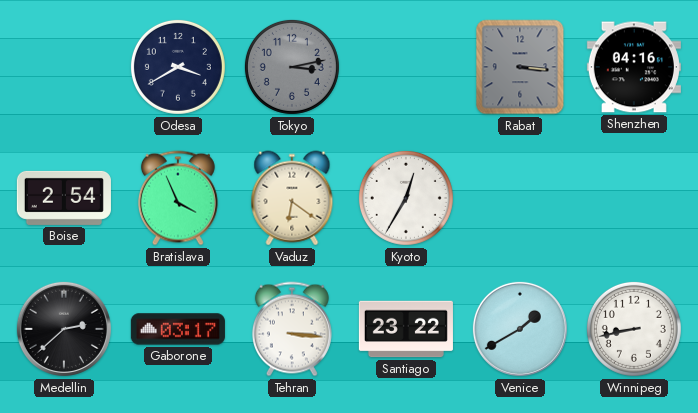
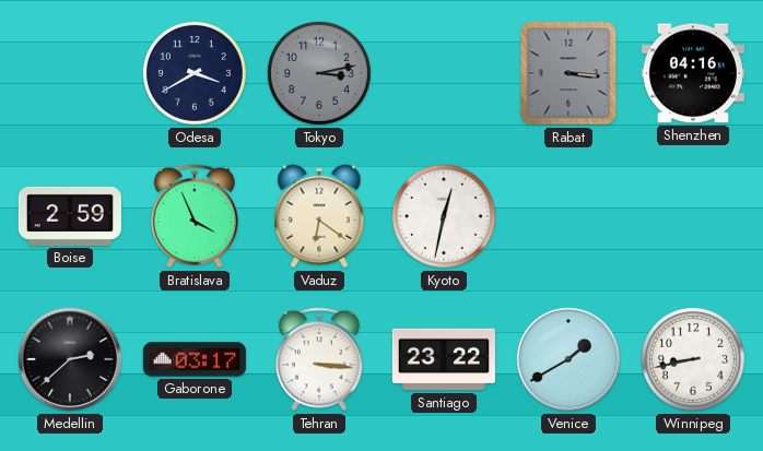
Boise: 2:54 -> 2:59
Kyoto: 12:35 -> 12:32
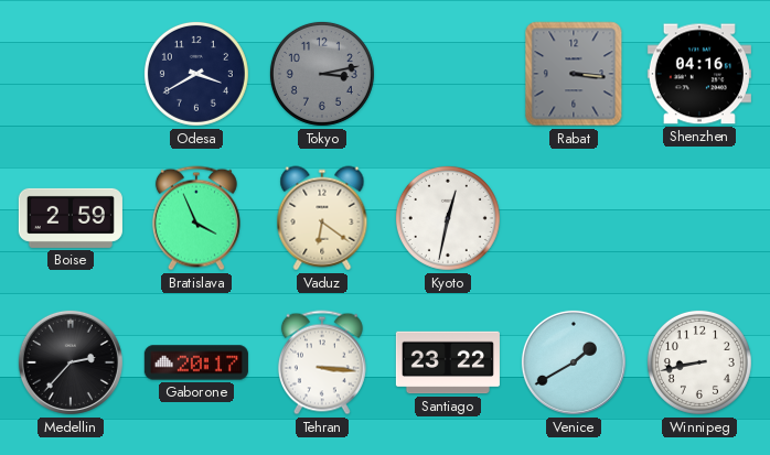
Medellin: 2:38 -> 2:37
Gaborone: 03:17 -> 20:17
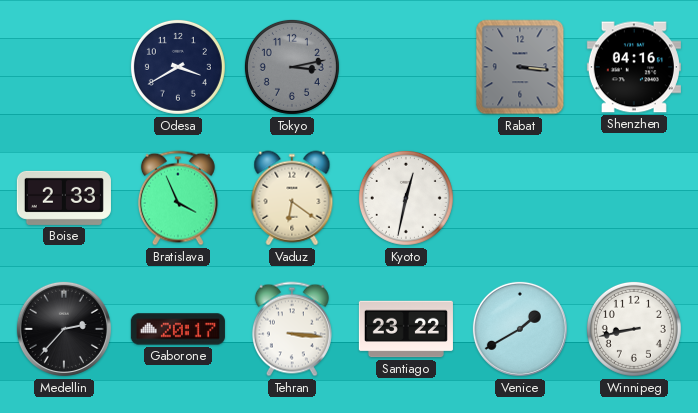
Boise: 2:59 -> 2:33
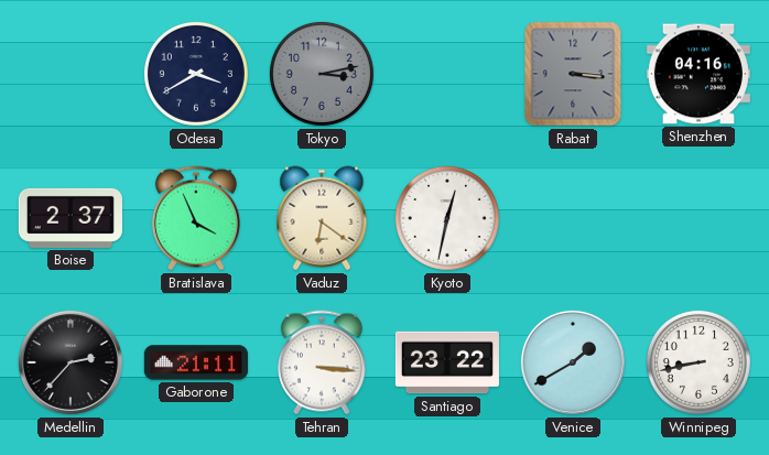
Boise: 2:33 -> 2:37
Gaborone: 20:17 -> 21:11
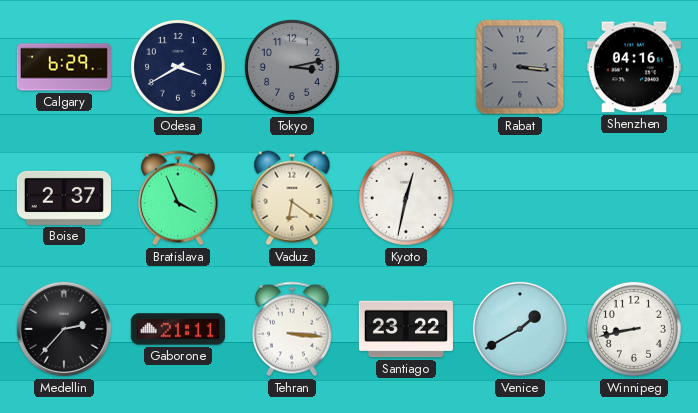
Calgary: none -> 6:29
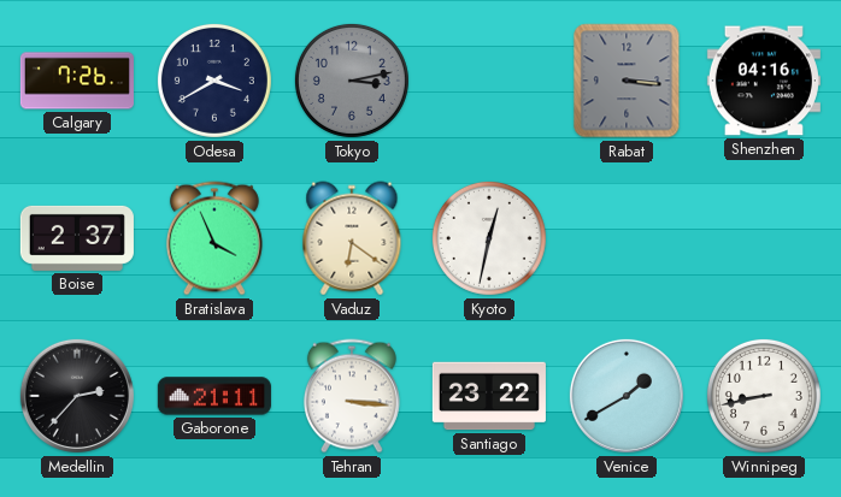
Calgary: 6:29 -> 7:26
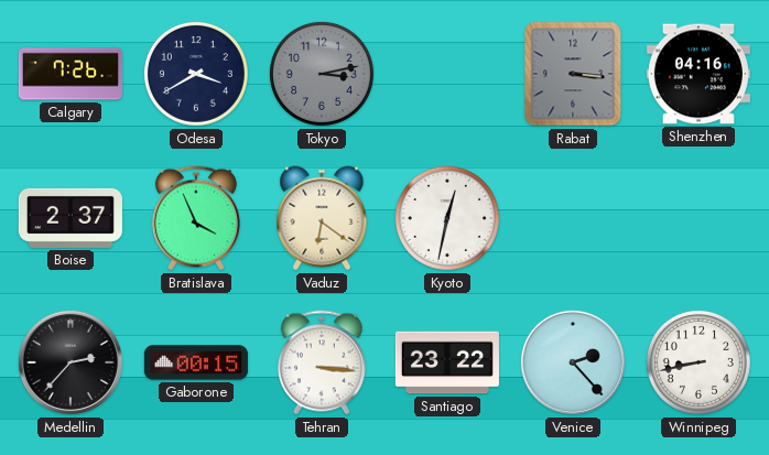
Gaborone: 21:11 -> 00:15
Venice: 1:40 -> 2:23
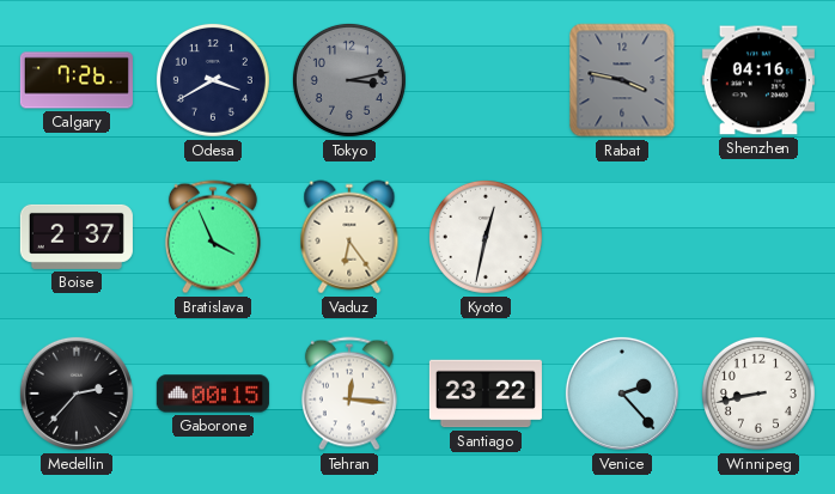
Rabat: 3:16 -> 3:47
Vaduz: 6:21 -> 6:24
Tehran: 3:16 -> 12:16
